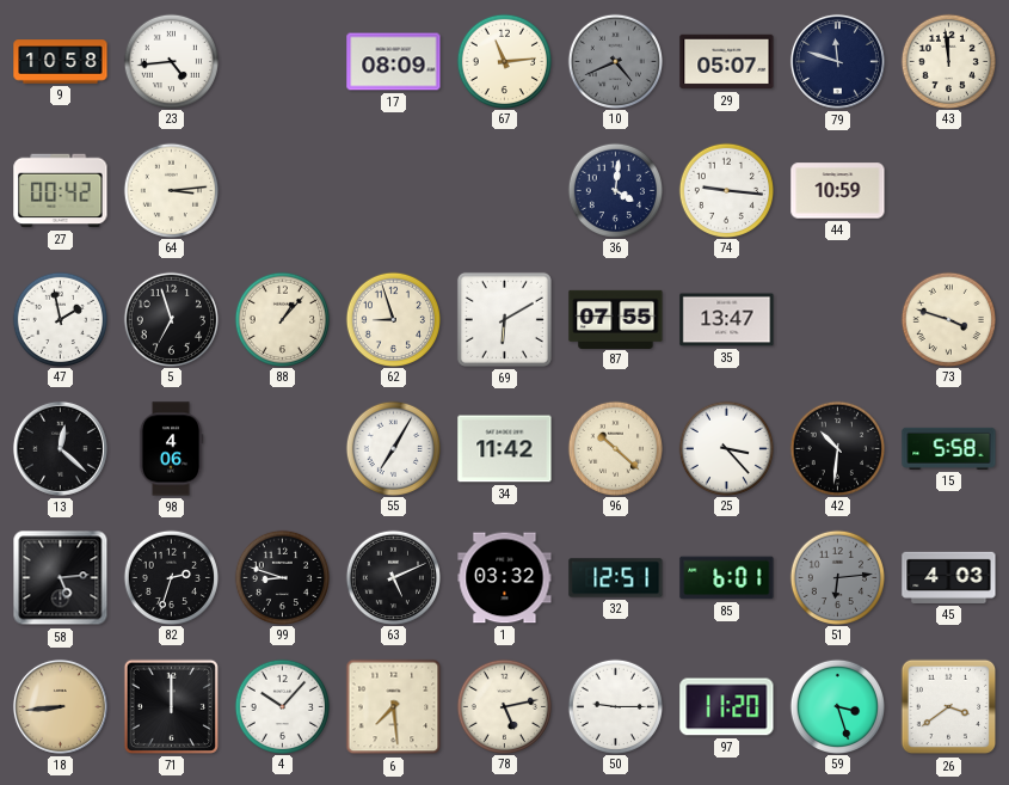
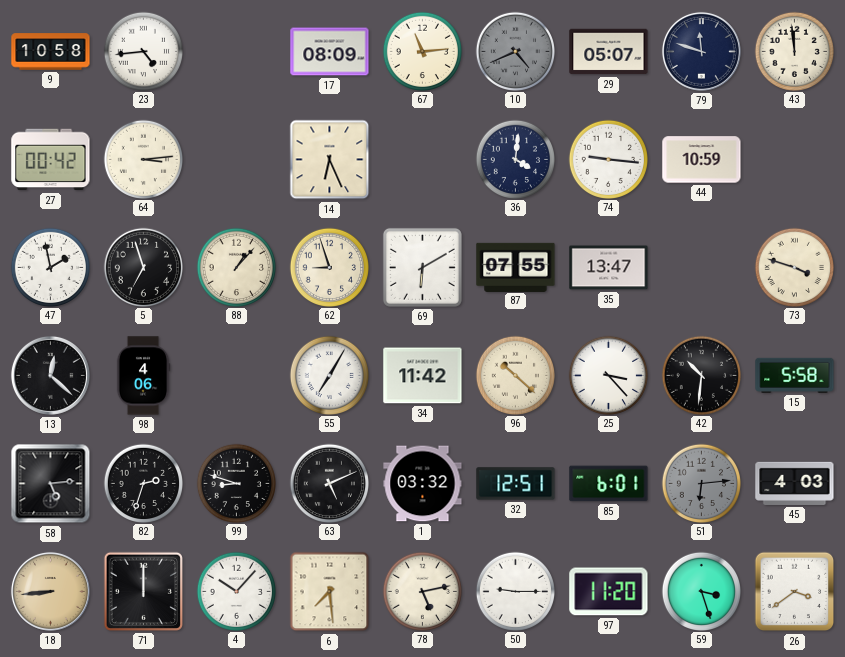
14: none -> 6:26
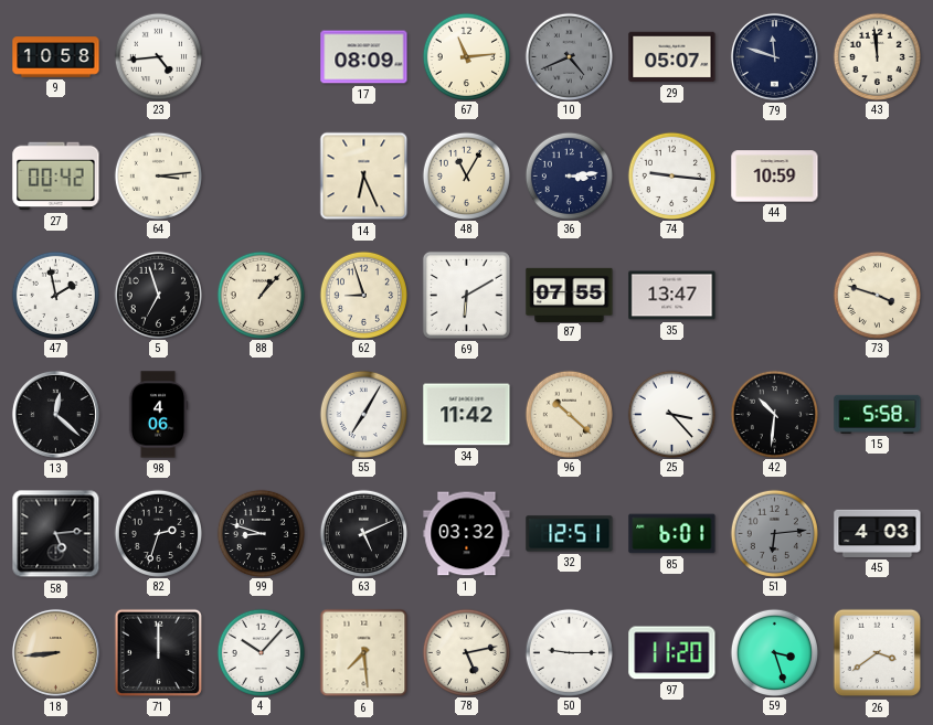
48: none -> 11:05
36: 4:01 -> 3:14
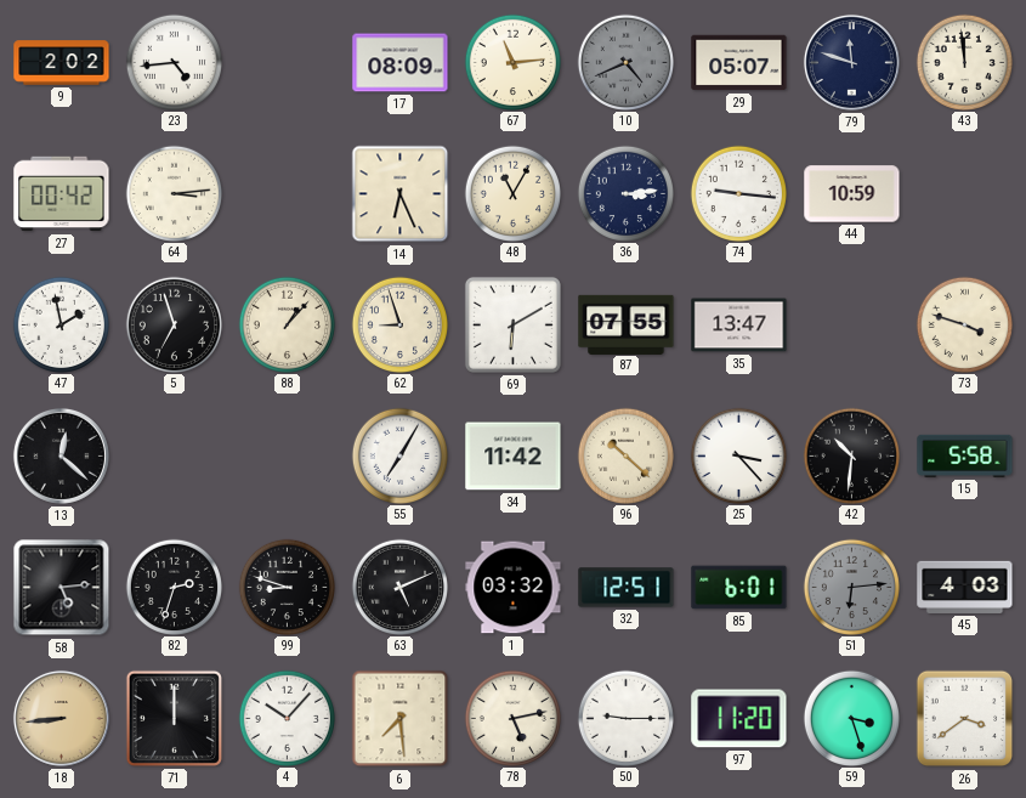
9: 10:58 -> 2:02
98: 4:06 -> none
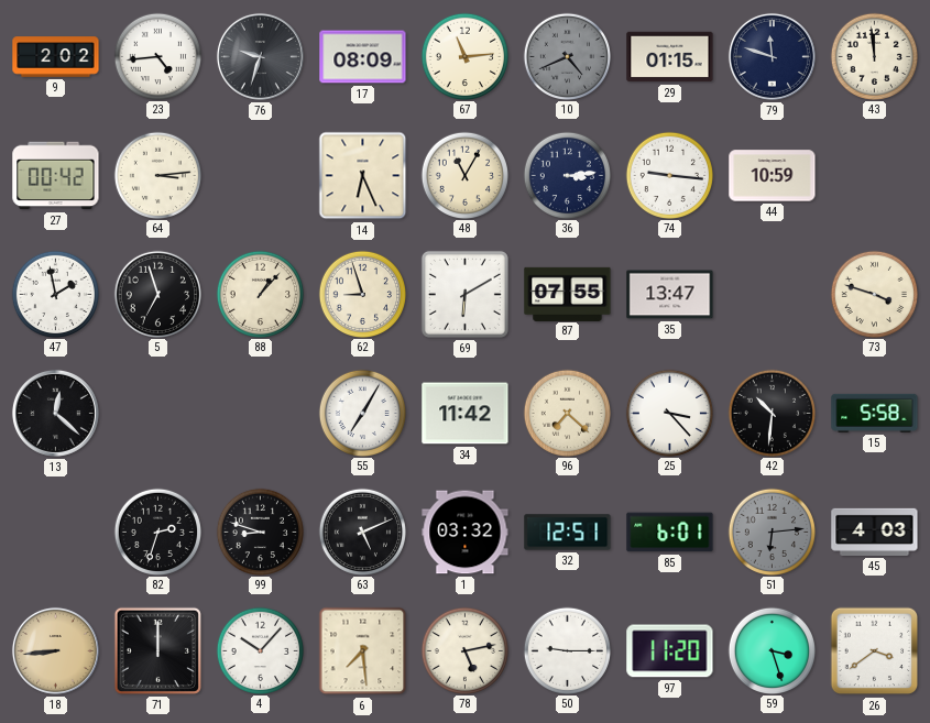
76: none -> 9:33
29: 05:07 -> 01:15
96: 10:22 -> 7:22
58: 5:14 -> none
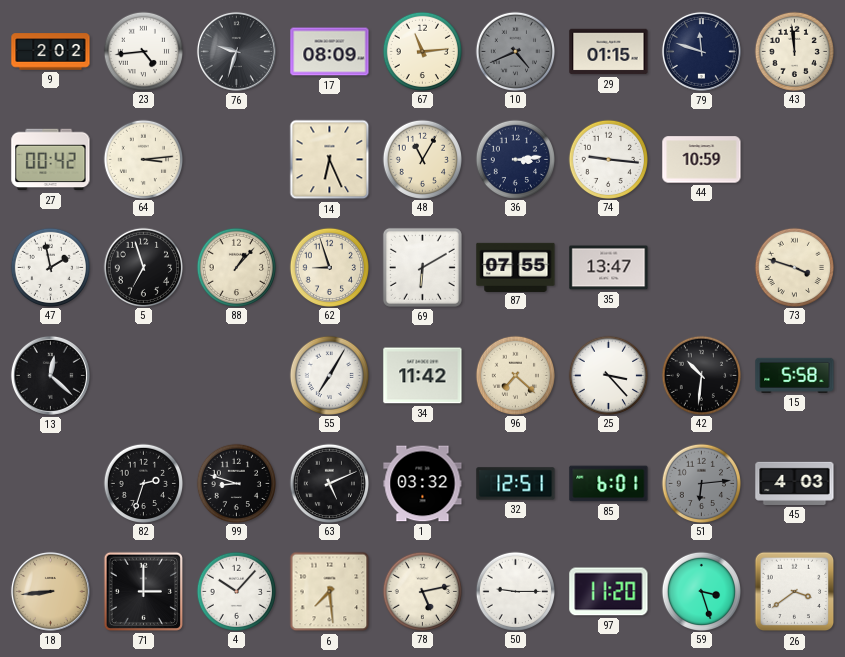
71: 12:00 -> 3:00
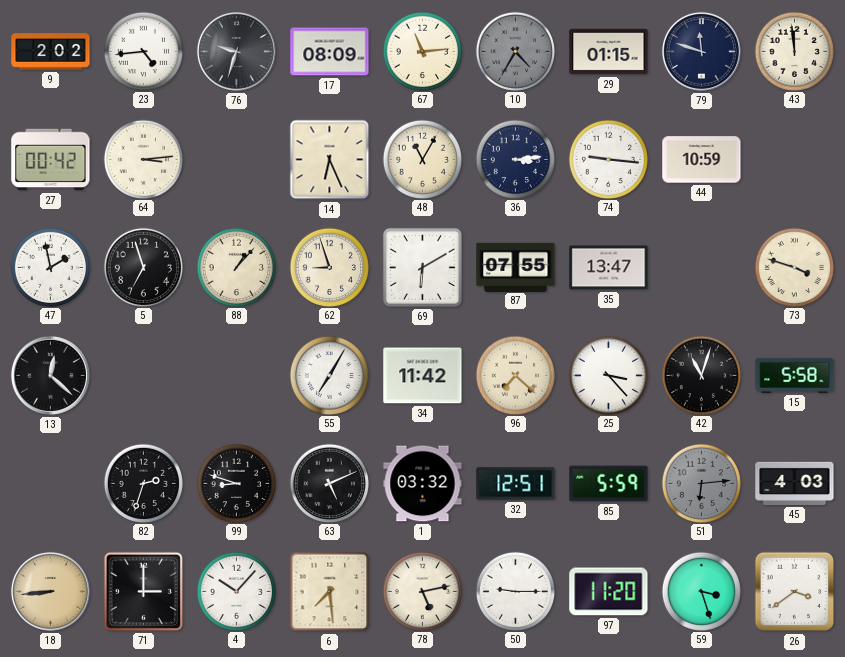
10: 4:41 -> 4:35
42: 10:31 -> 11:03
85: 6:01 -> 5:59
